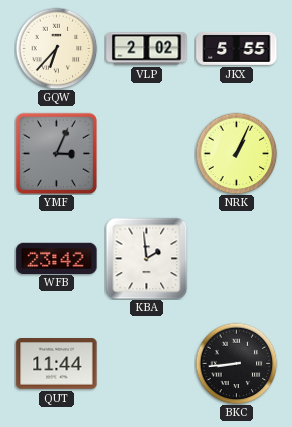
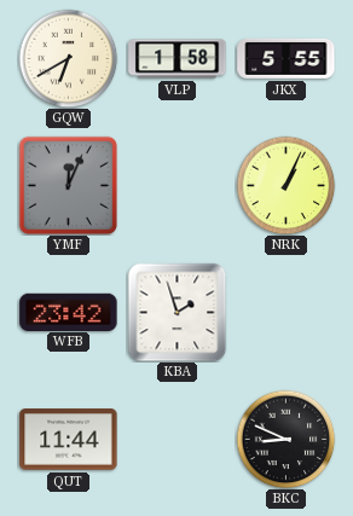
GQW: 6:37 -> 6:40
VLP: 2:02 -> 1:58
YMF: 3:04 -> 12:04
KBA: 1:59 -> 1:57
BKC: 8:44 -> 8:49
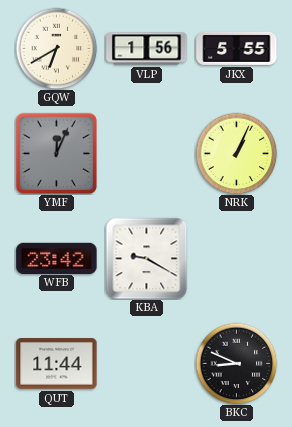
VLP: 1:58 -> 1:56
KBA: 1:57 -> 9:20
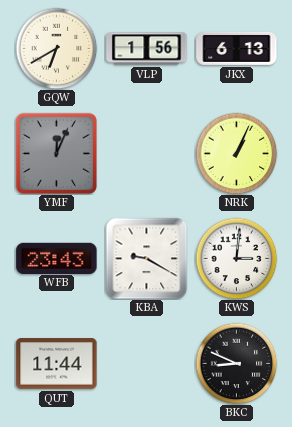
JKX: 5:55 -> 6:13
WFB: 23:42 -> 23:43
KWS: none -> 3:01
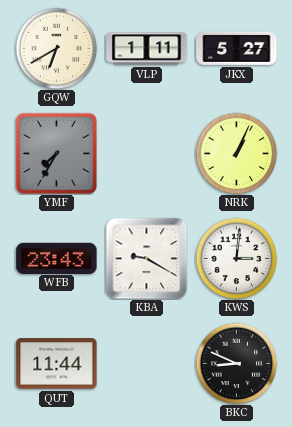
VLP: 1:56 -> 1:11
JKX: 6:13 -> 5:27
YMF: 12:04 -> 7:35
